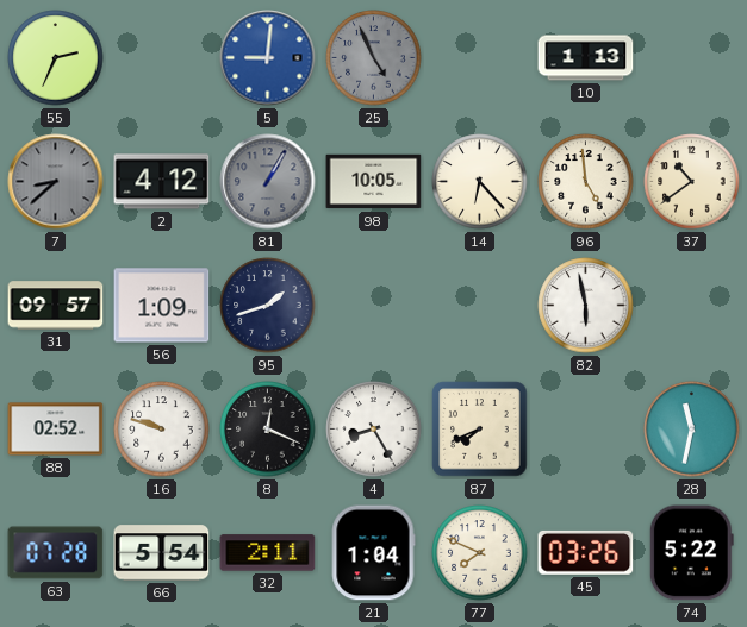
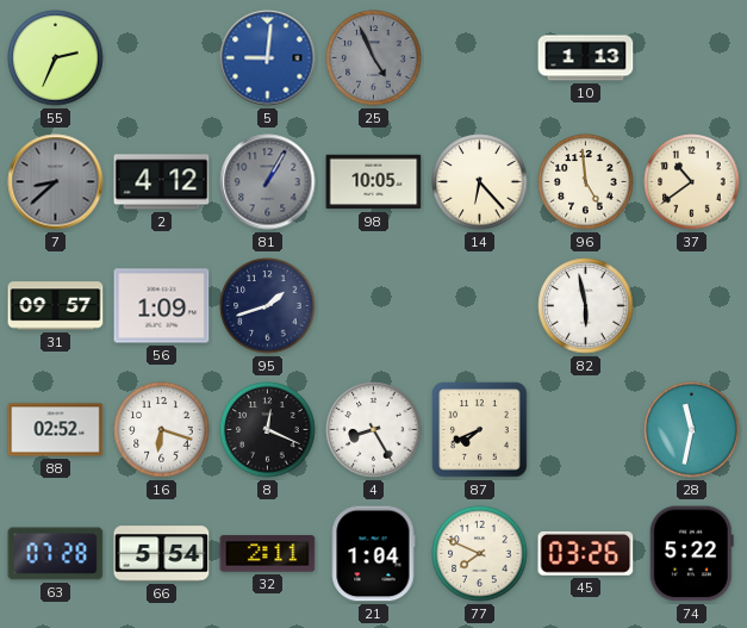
16: 9:48 -> 6:18
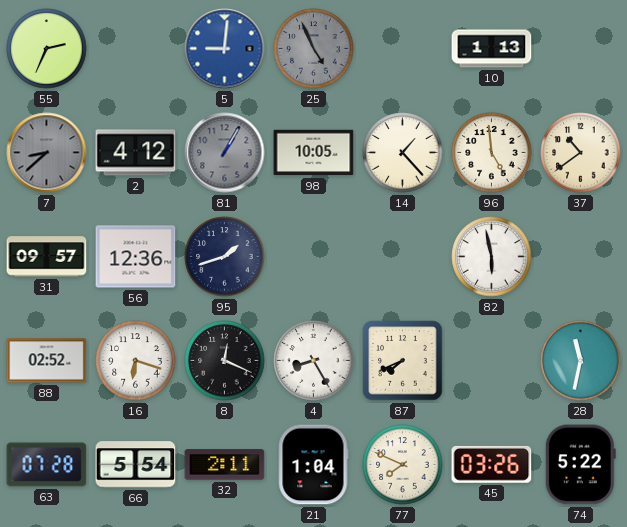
14: 6:23 -> 1:23
56: 1:09 -> 12:36
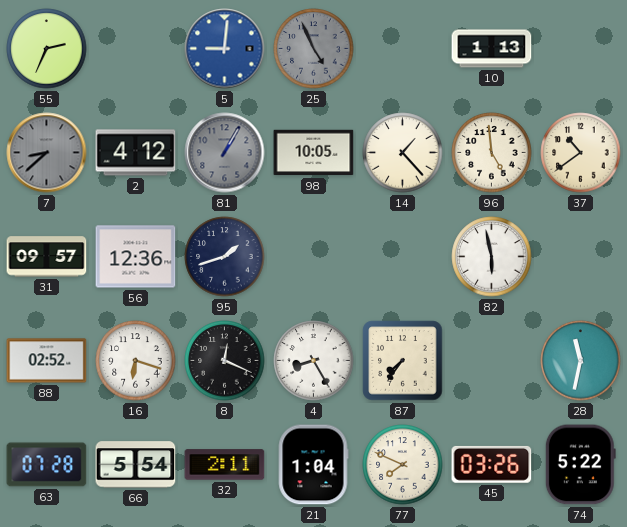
87: 7:41 -> 7:36
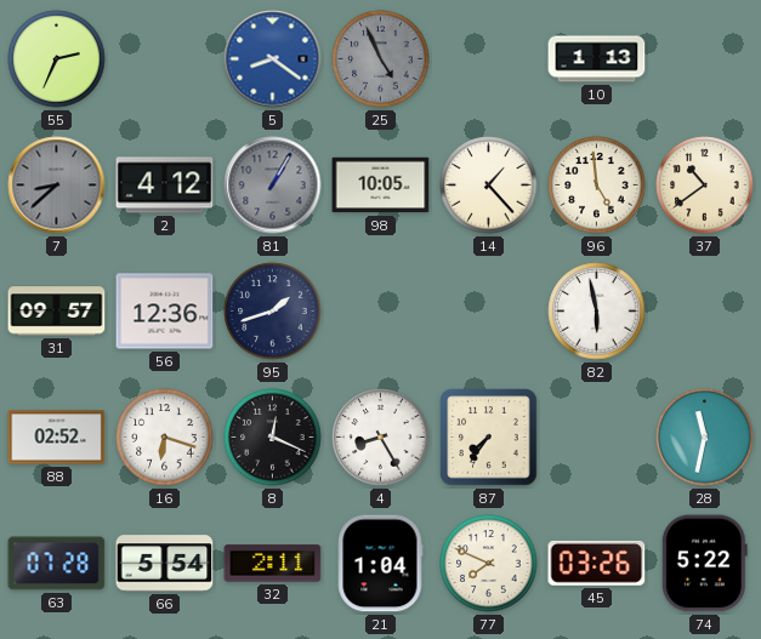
5: 9:01 -> 8:21
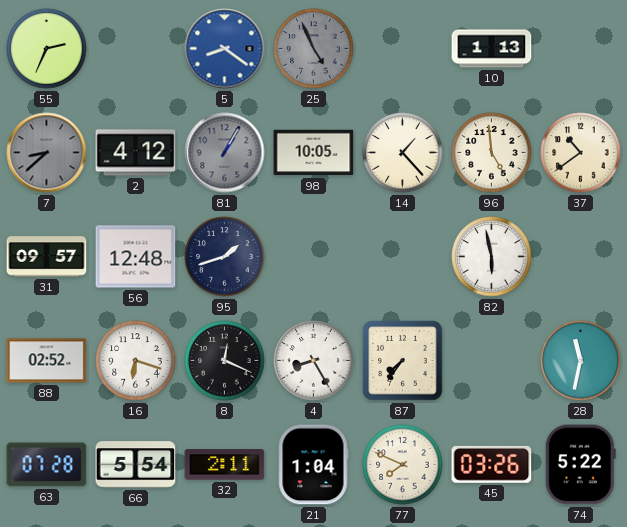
56: 12:36 -> 12:48
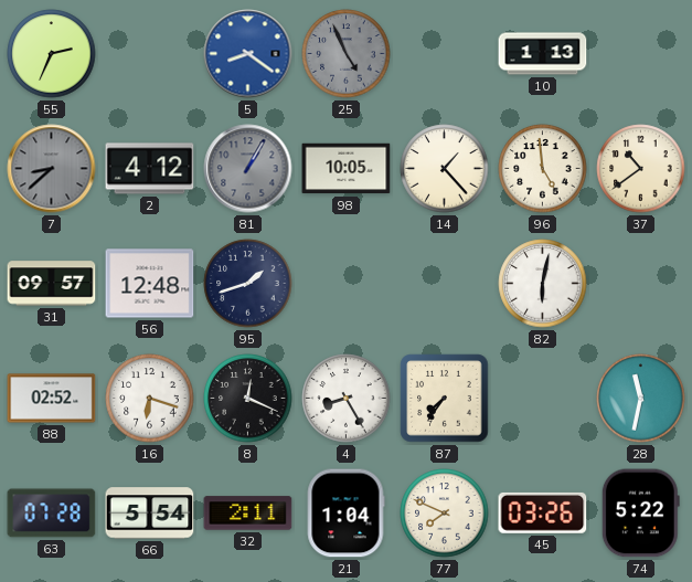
82: 5:58 -> 6:02
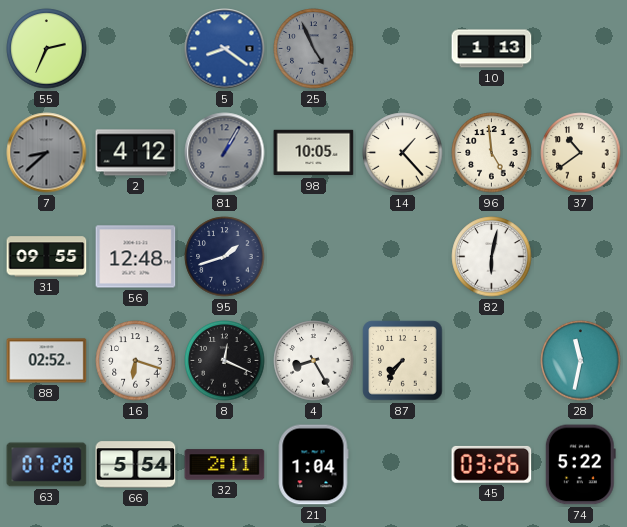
31: 09:57 -> 09:55
77: 7:49 -> none
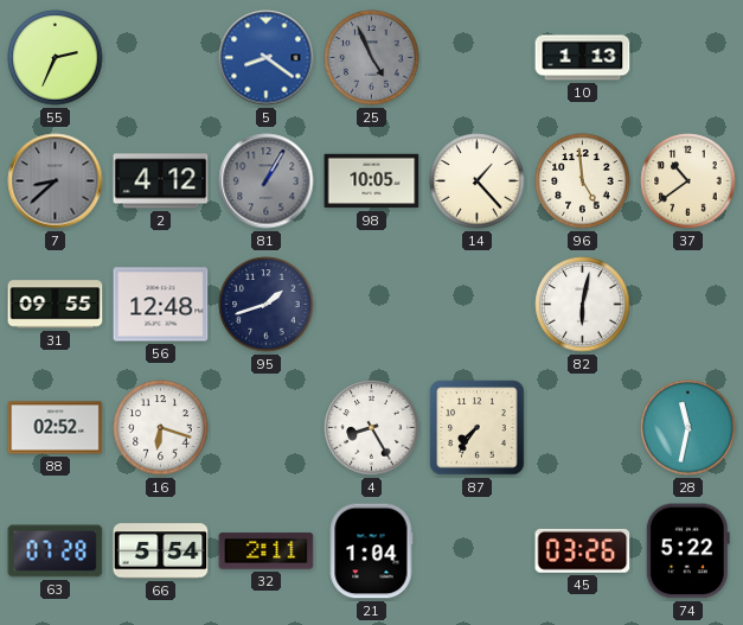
8: 12:19 -> none
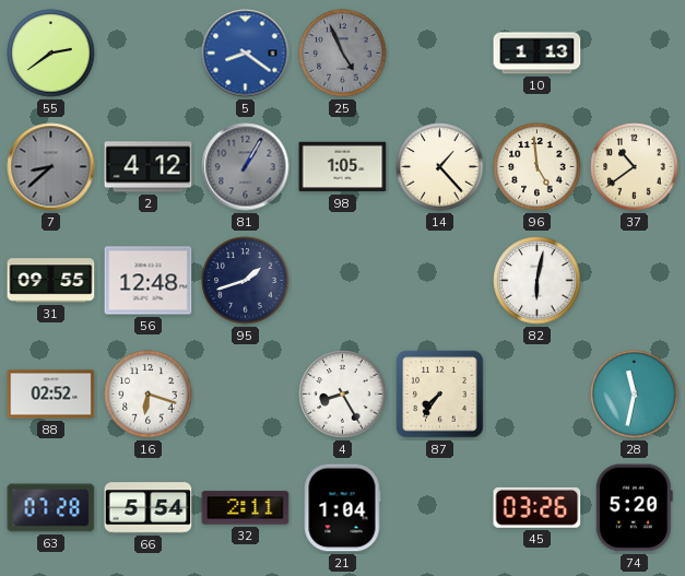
55: 2:34 -> 2:39
98: 10:05 -> 1:05
74: 5:22 -> 5:20
